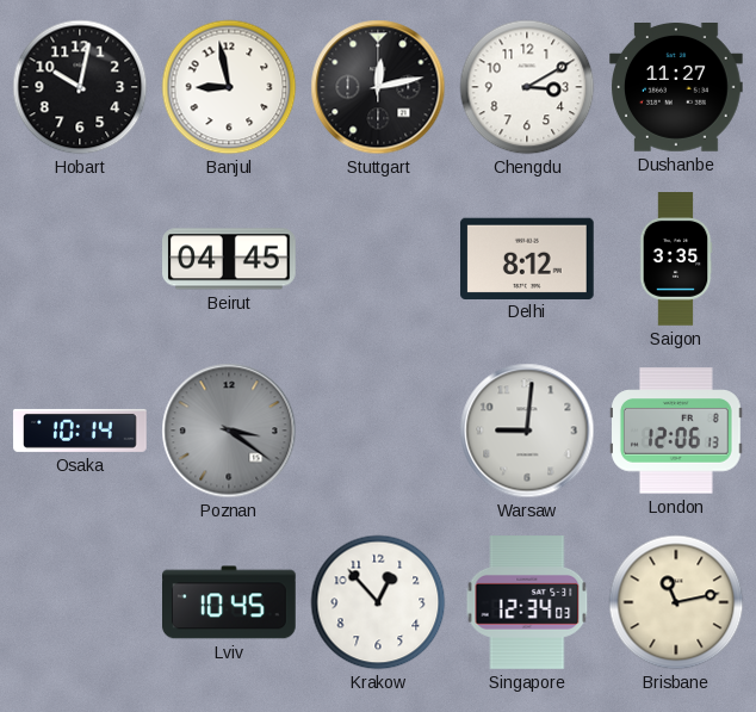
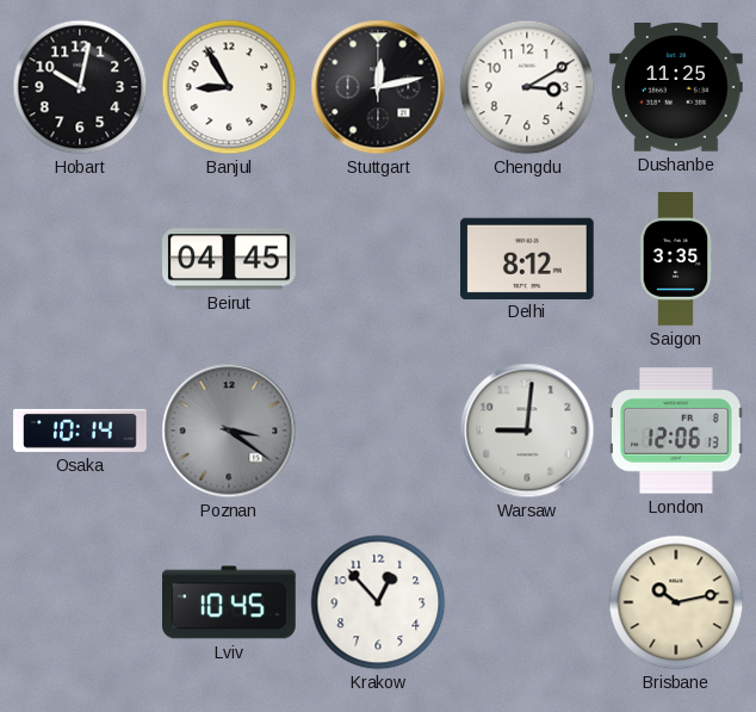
Banjul: 8:58 -> 8:55
Dushanbe: 11:27 -> 11:25
Singapore: 12:34 -> none
Brisbane: 11:13 -> 10:13
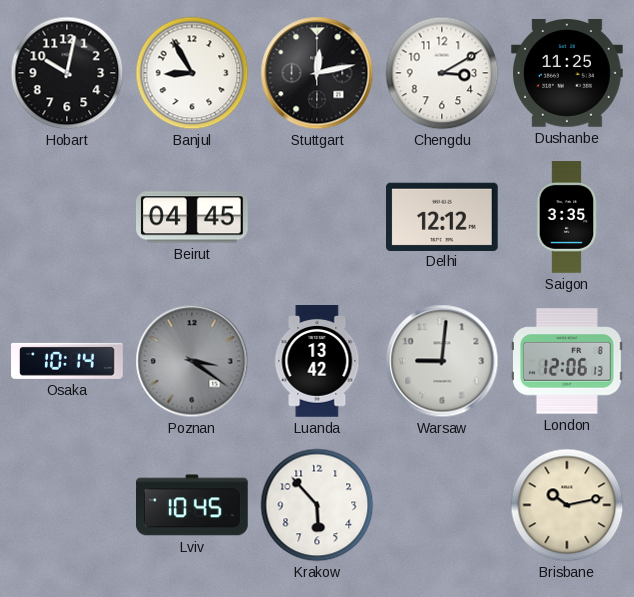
Delhi: 8:12 -> 12:12
Luanda: none -> 13:42
Krakow: 12:53 -> 5:53
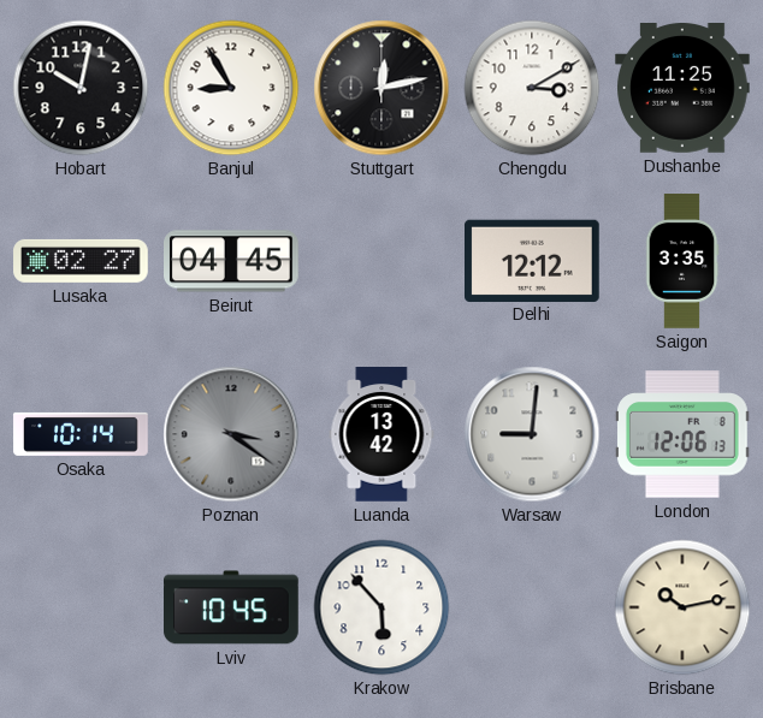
Lusaka: none -> 02:27
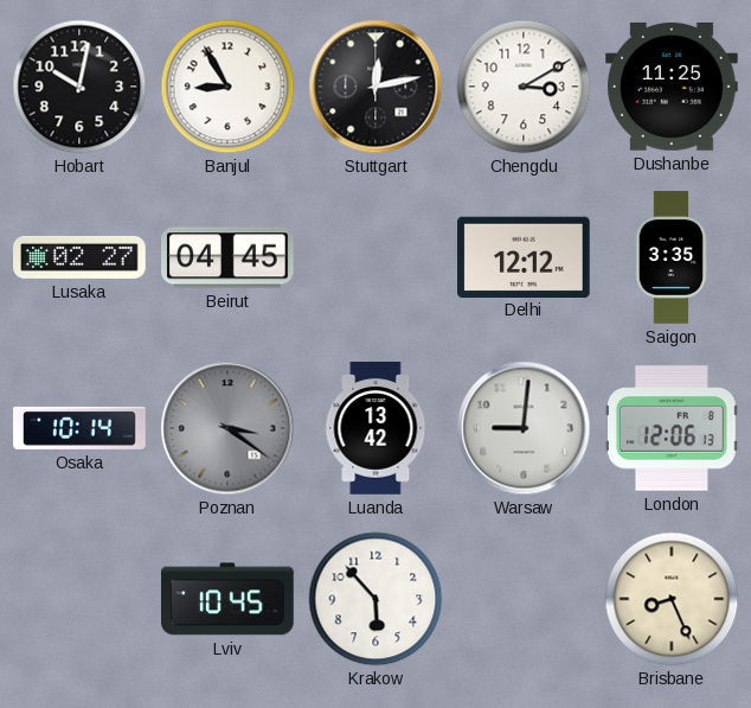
Brisbane: 10:13 -> 8:26
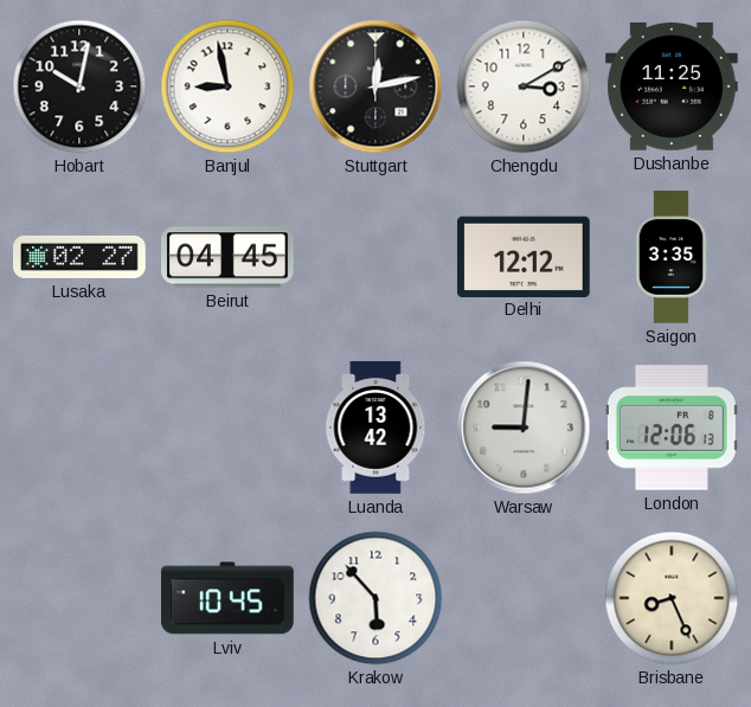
Banjul: 8:55 -> 8:58
Osaka: 10:14 -> none
Poznan: 3:21 -> none
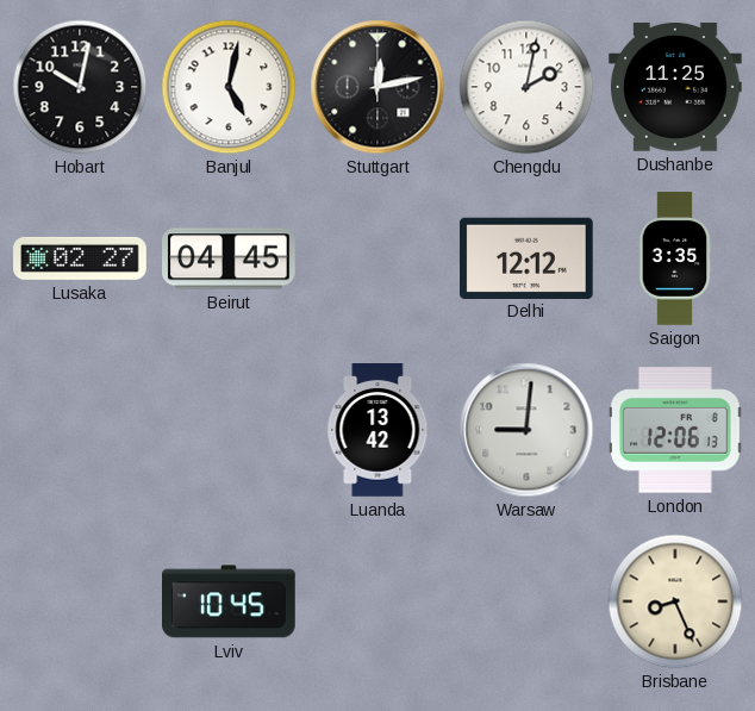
Banjul: 8:58 -> 5:02
Chengdu: 3:10 -> 2:02
Krakow: 5:53 -> none
